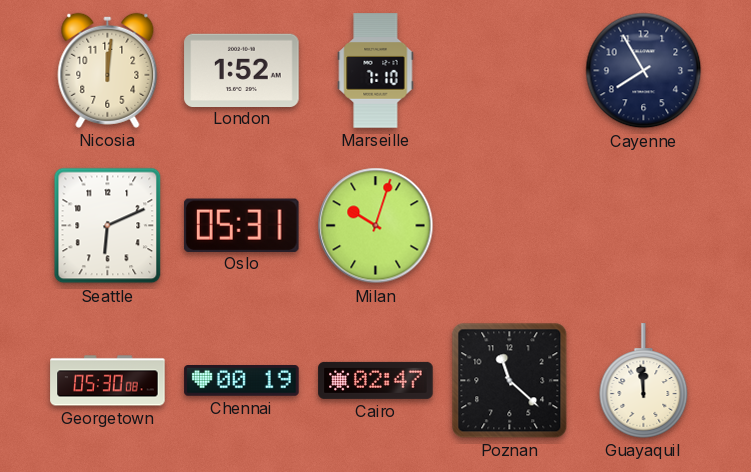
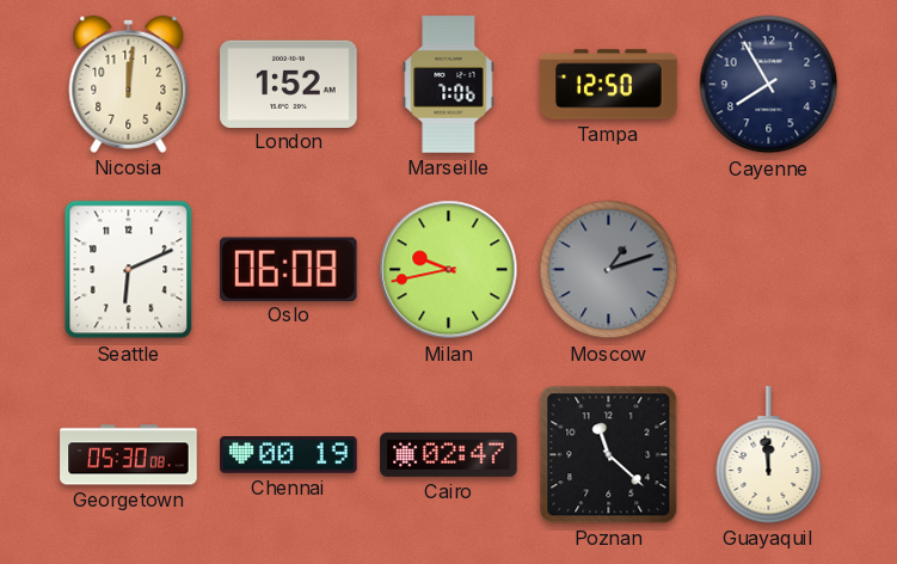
Marseille: 7:10 -> 7:06
Tampa: none -> 12:50
Oslo: 05:31 -> 06:08
Milan: 10:03 -> 9:43
Moscow: none -> 1:12
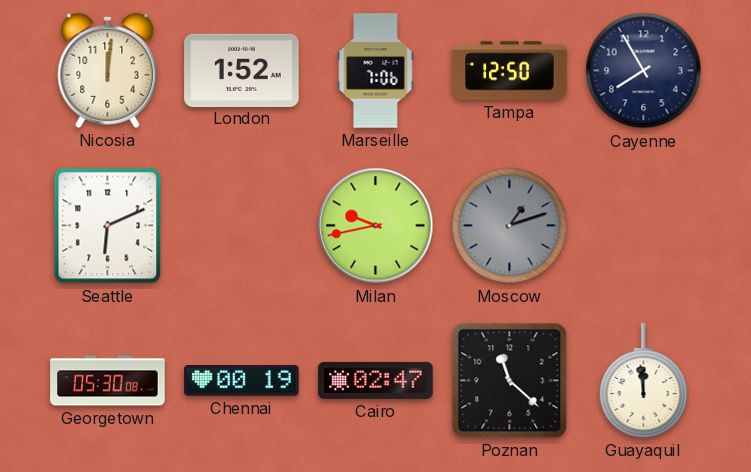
Oslo: 06:08 -> none
